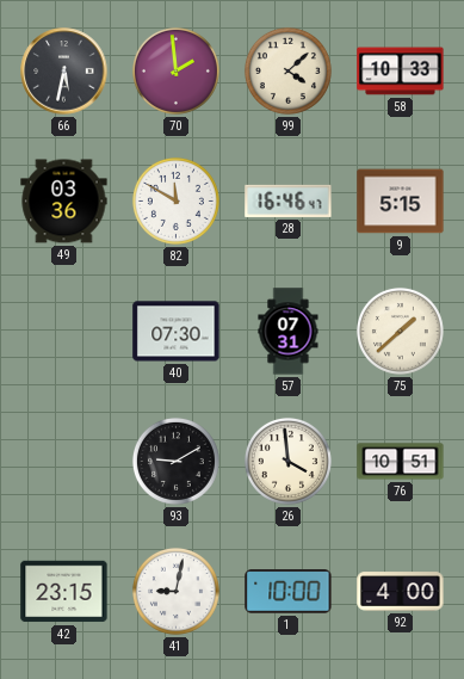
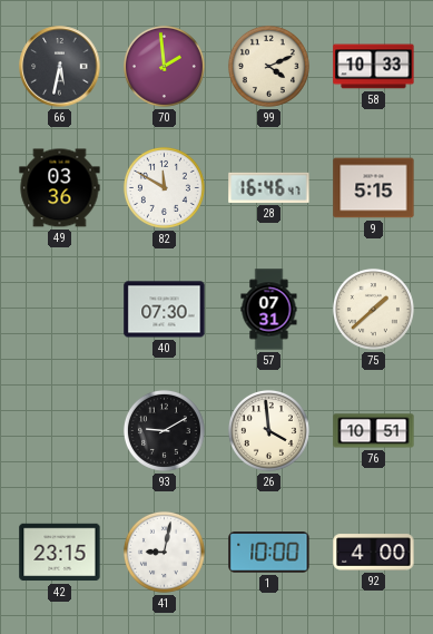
99: 4:08 -> 4:11
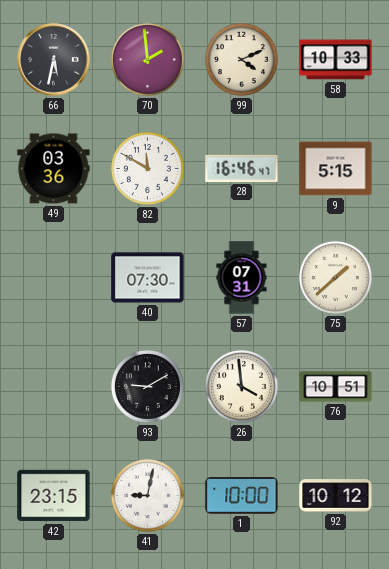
92: 4:00 -> 10:12
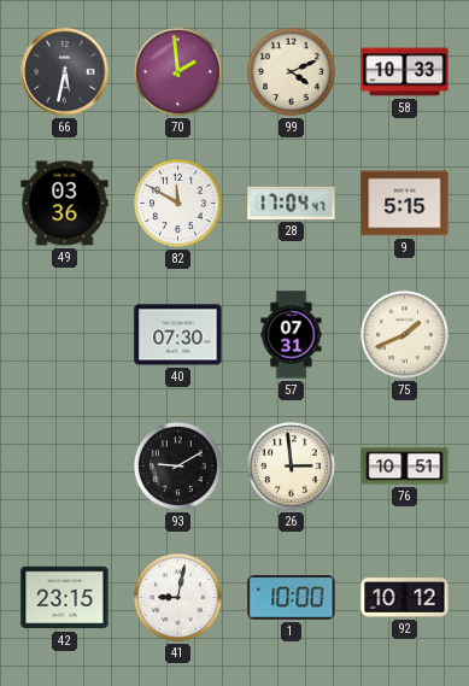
28: 16:46 -> 17:04
75: 1:38 -> 1:41
26: 3:59 -> 2:59
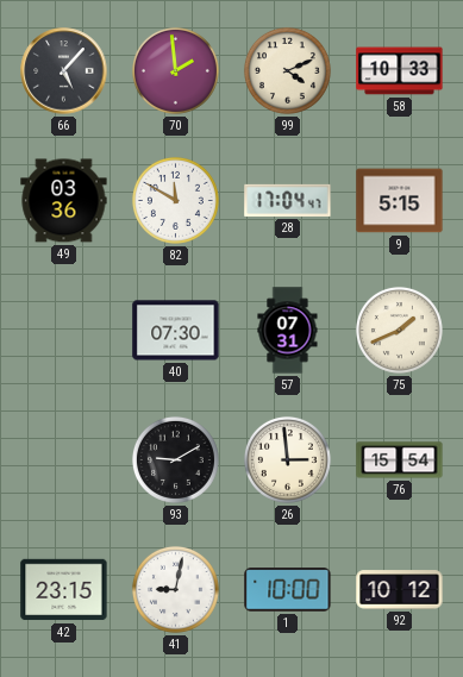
66: 5:32 -> 5:07
76: 10:51 -> 15:54
